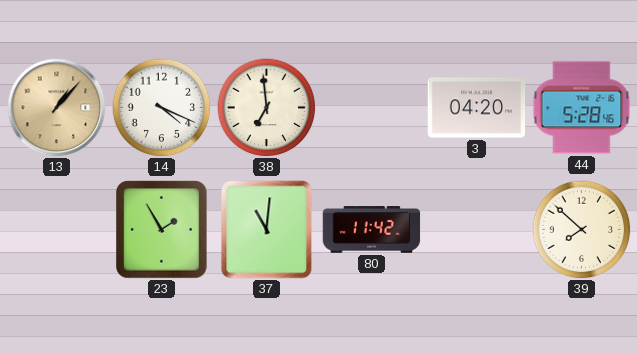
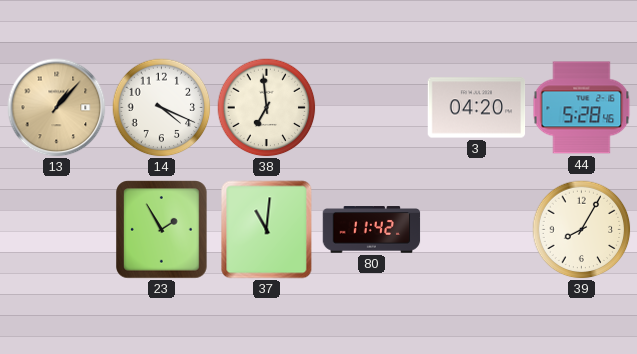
39: 7:52 -> 8:05
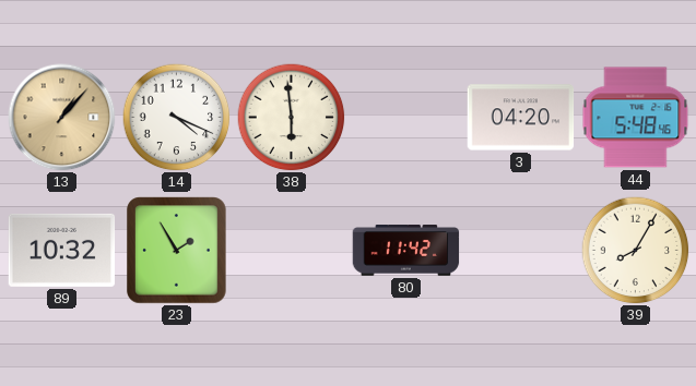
38: 6:59 -> 5:59
44: 5:28 -> 5:48
89: none -> 10:32
37: 11:01 -> none
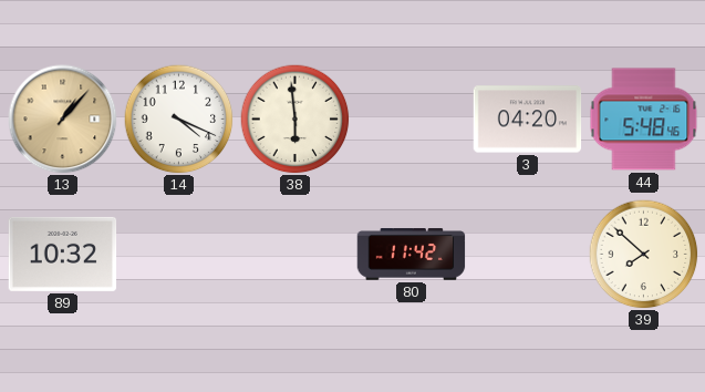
23: 1:55 -> none
39: 8:05 -> 7:52
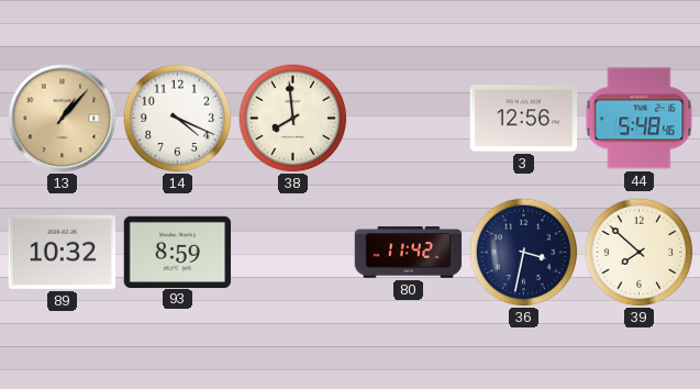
38: 5:59 -> 7:59
3: 04:20 -> 12:56
93: none -> 8:59
36: none -> 3:32
